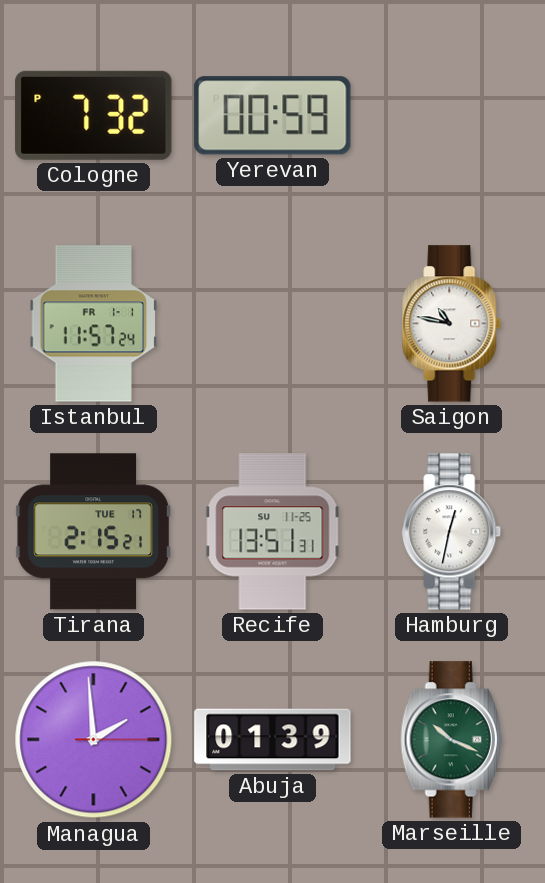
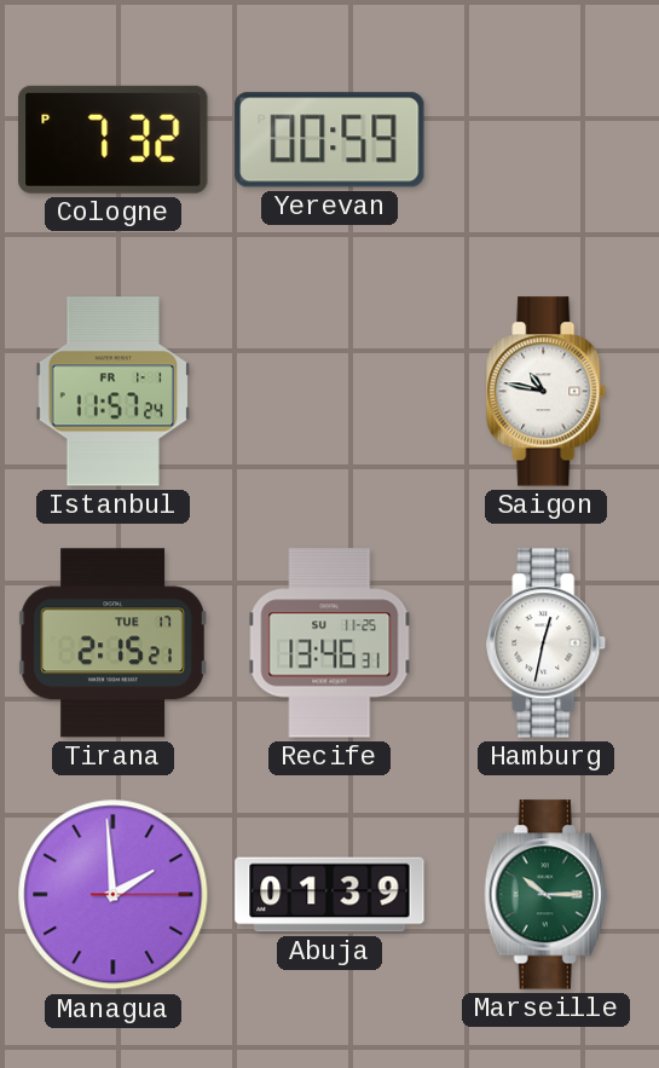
Recife: 13:51 -> 13:46
Marseille: 10:19 -> 10:15
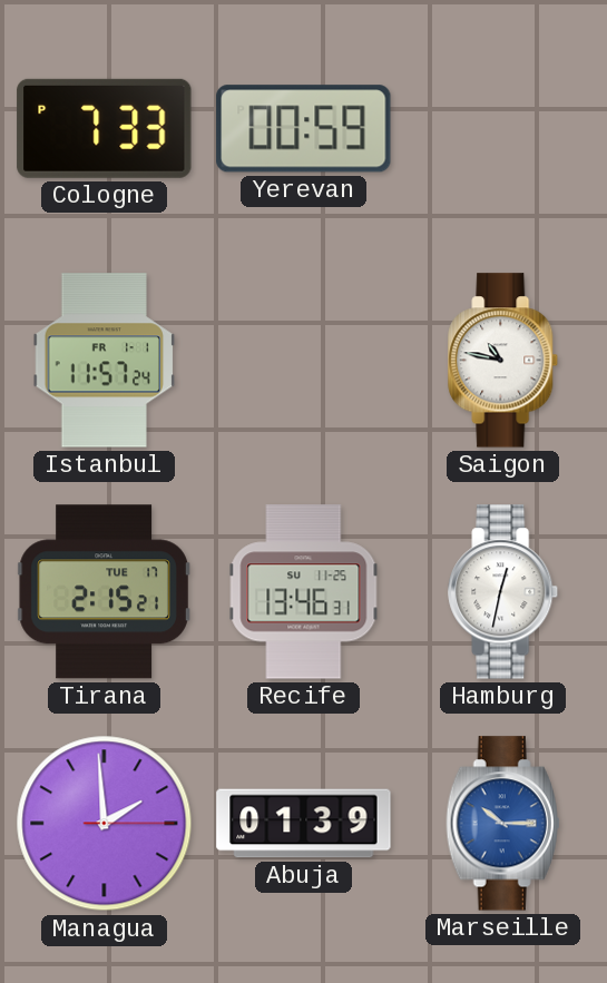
Cologne: 7:32 -> 7:33
Marseille dial: green -> blue
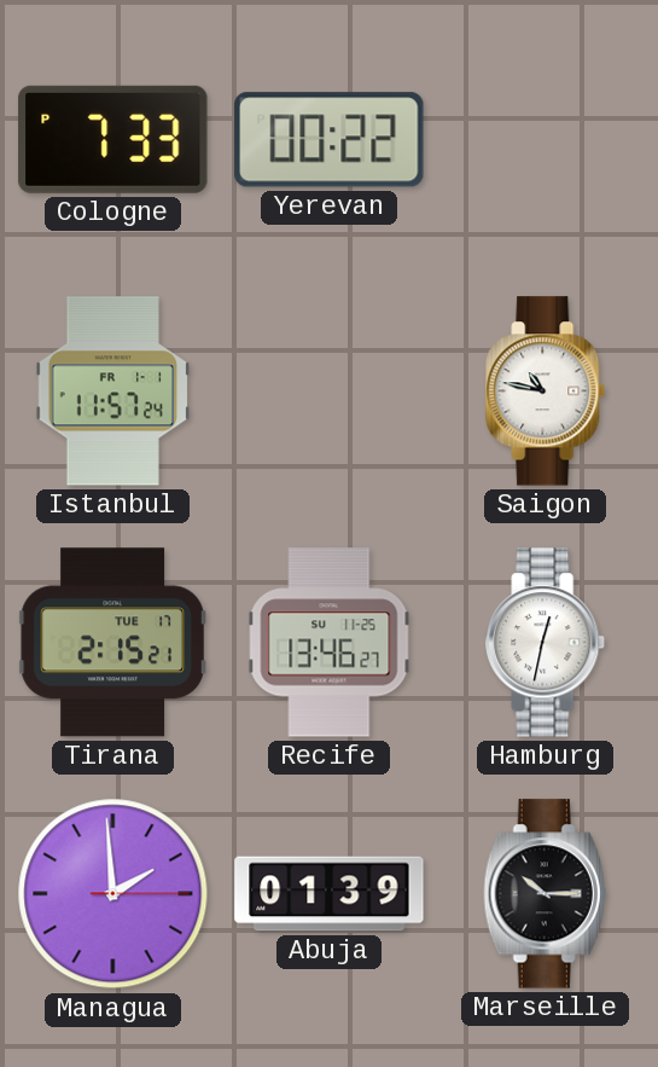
Yerevan: 00:59 -> 00:22
Recife: 13:46:31 -> 13:46:27
Marseille dial: blue -> black
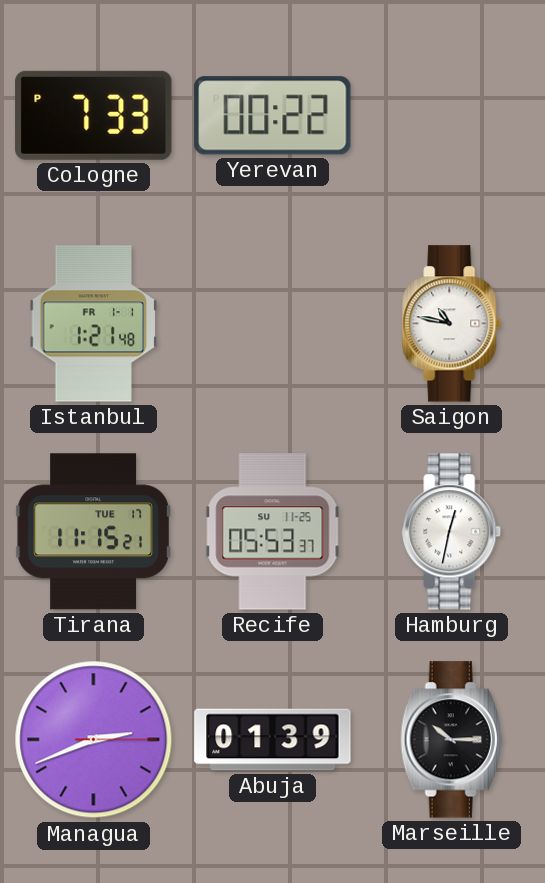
Istanbul: 11:57 -> 1:21
Tirana: 2:15 -> 11:15
Recife: 13:46 -> 05:53
Managua: 1:59 -> 2:41
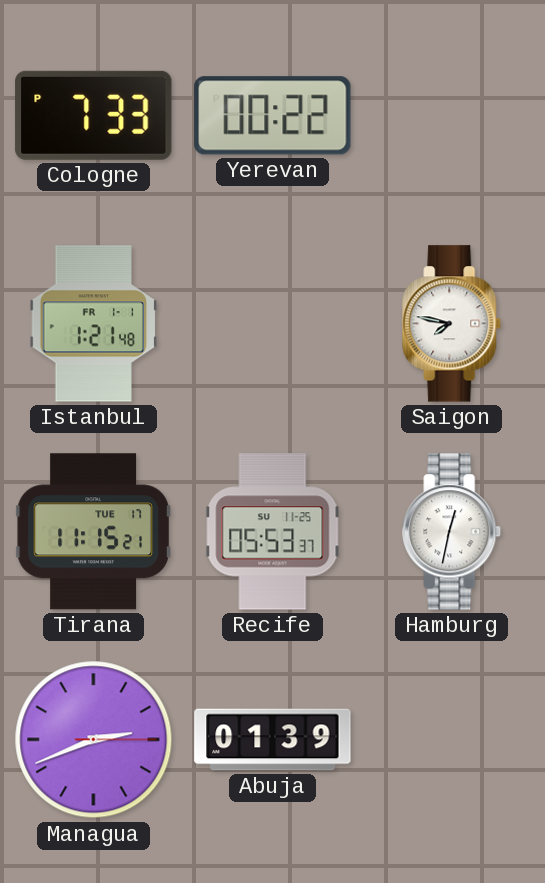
Saigon: 10:47 -> 7:47
Marseille: 10:15 -> none
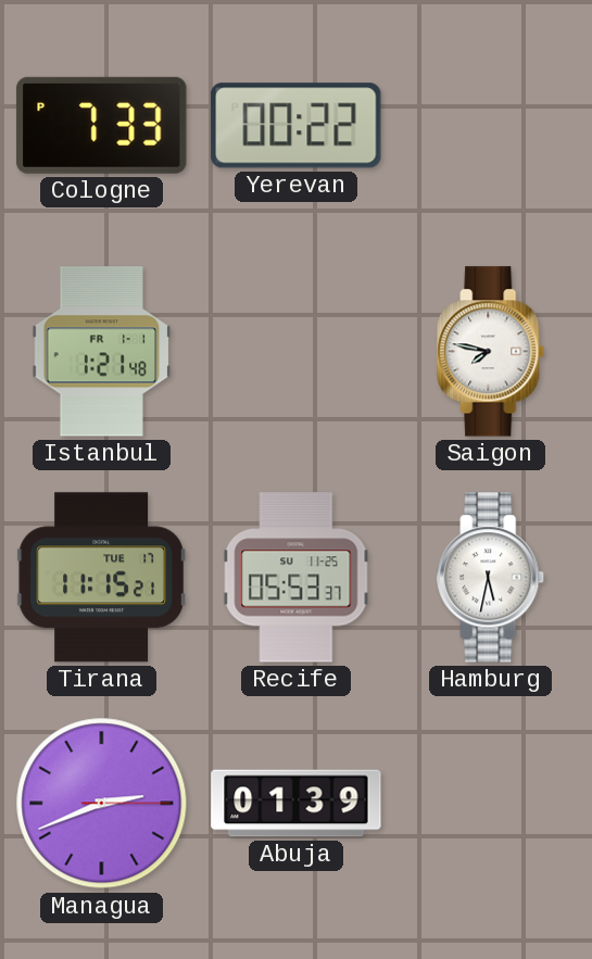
Hamburg: 12:32 -> 5:32
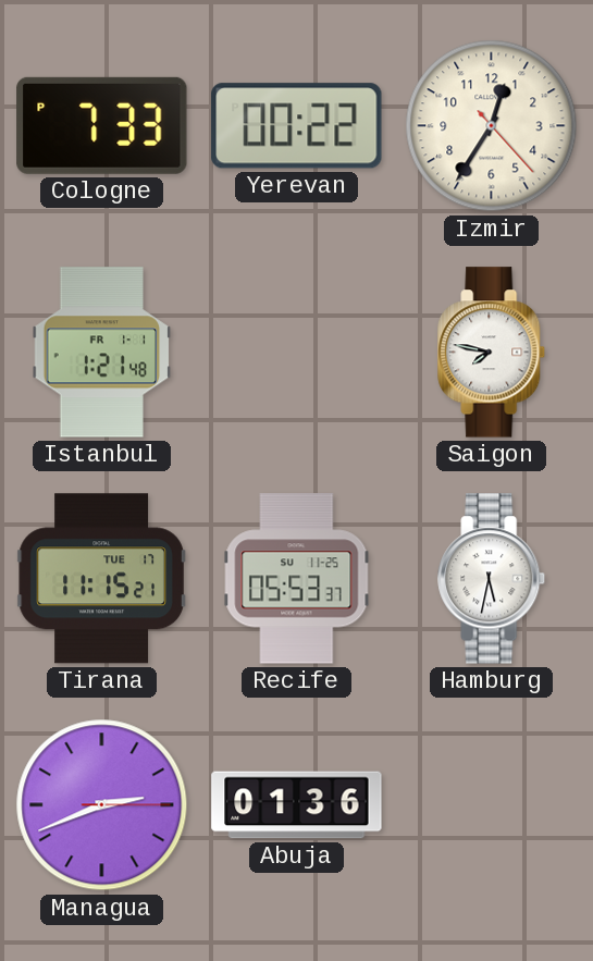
Izmir: none -> 12:35
Abuja: 01:39 -> 01:36
